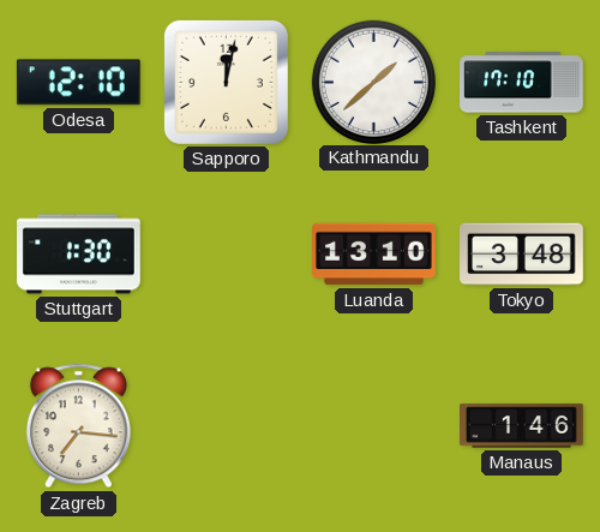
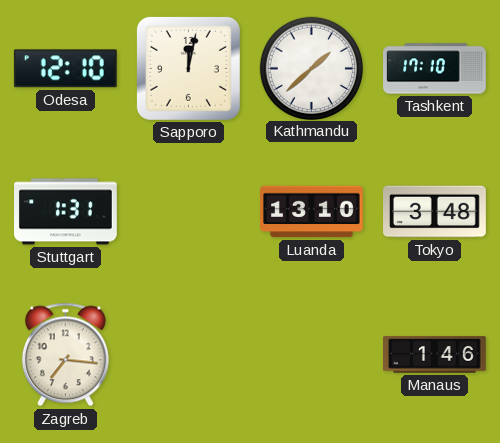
Stuttgart: 1:30 -> 1:31
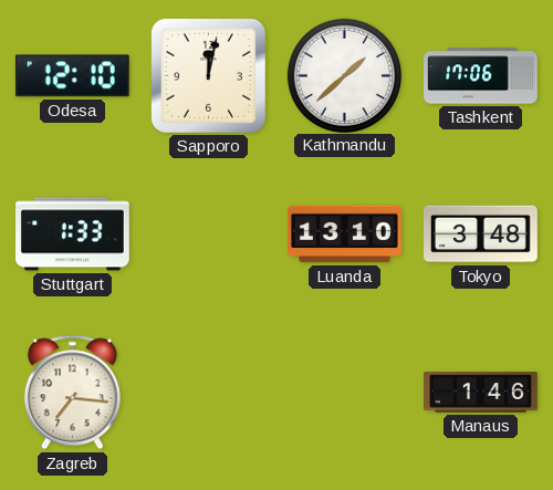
Tashkent: 17:10 -> 17:06
Stuttgart: 1:31 -> 1:33
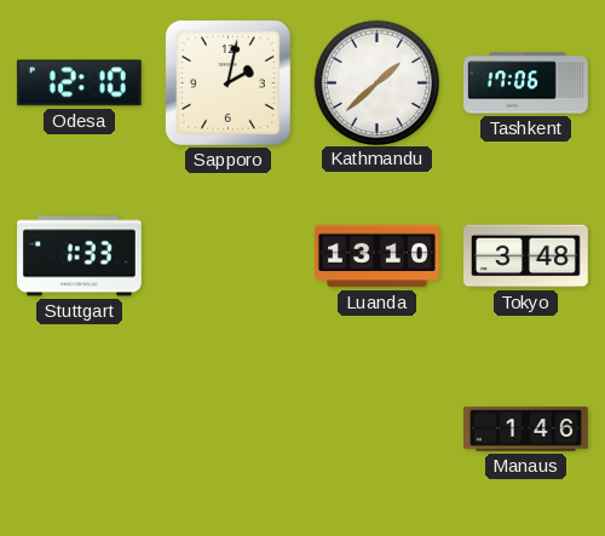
Sapporo: 12:02 -> 2:02
Zagreb: 7:16 -> none
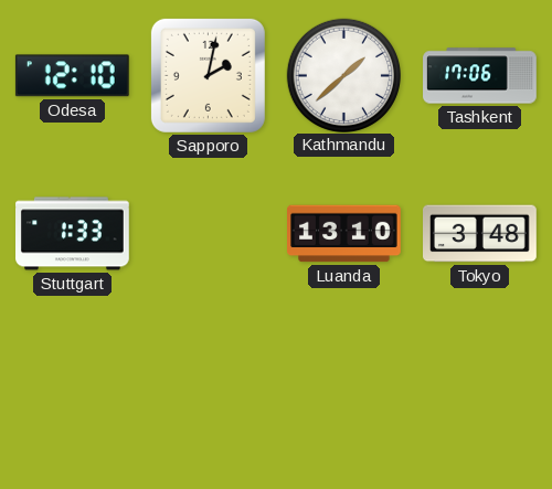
Manaus: 1:46 -> none
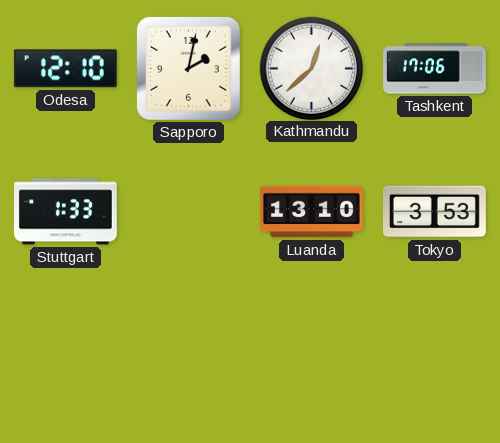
Kathmandu: 1:38 -> 12:38
Tokyo: 3:48 -> 3:53
